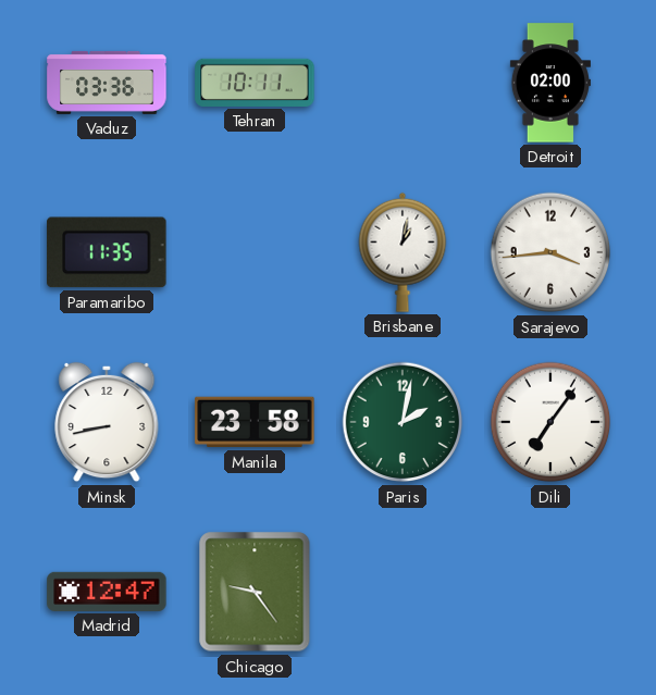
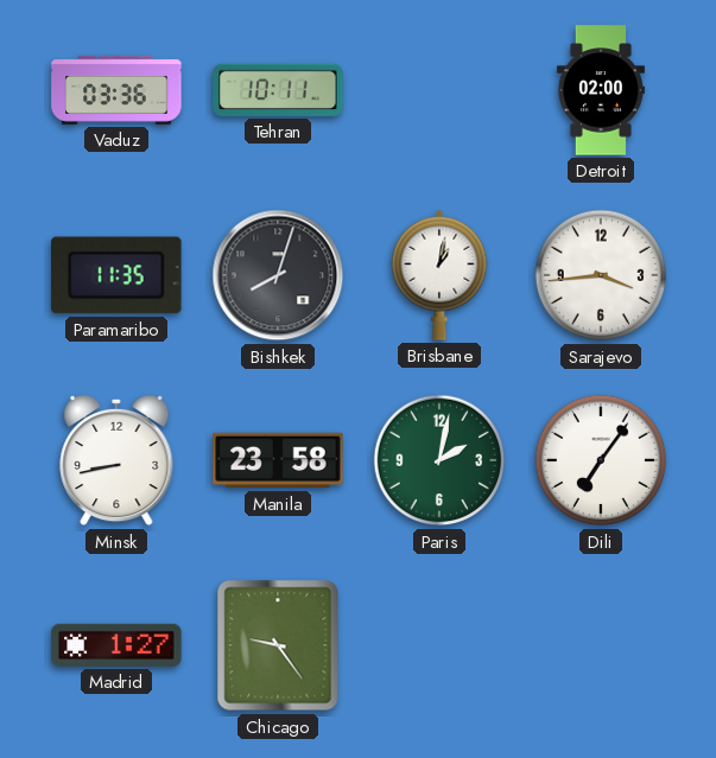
Bishkek: none -> 8:03
Madrid: 12:47 -> 1:27
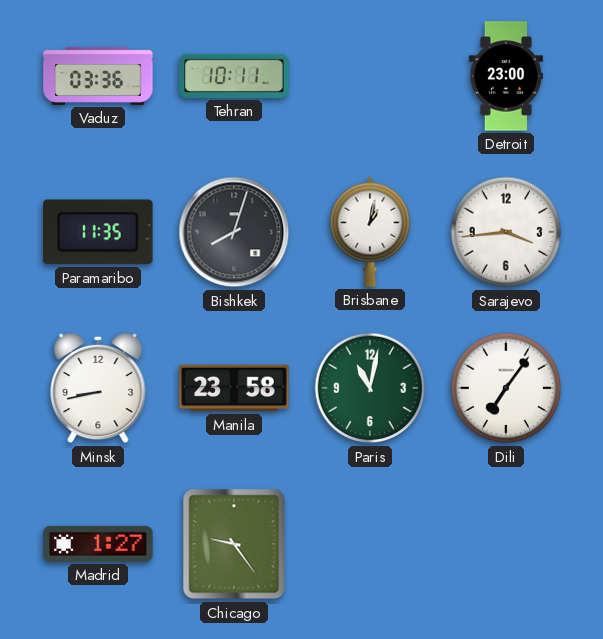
Detroit: 02:00 -> 23:00
Paris: 2:02 -> 11:02
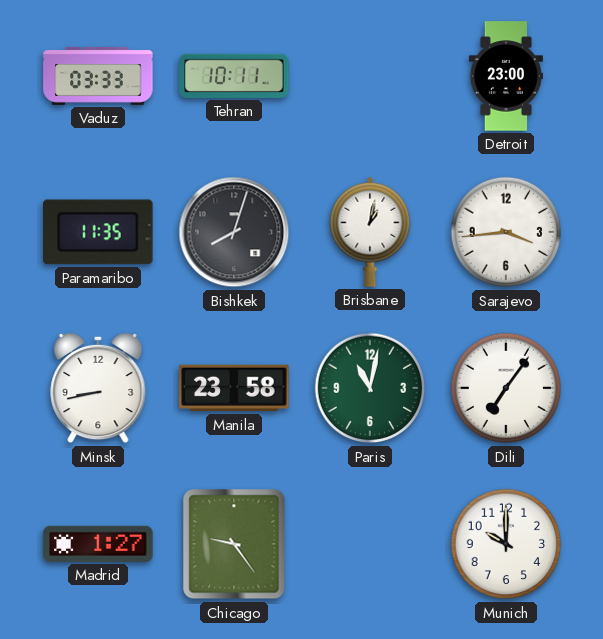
Vaduz: 03:36 -> 03:33
Munich: none -> 10:00
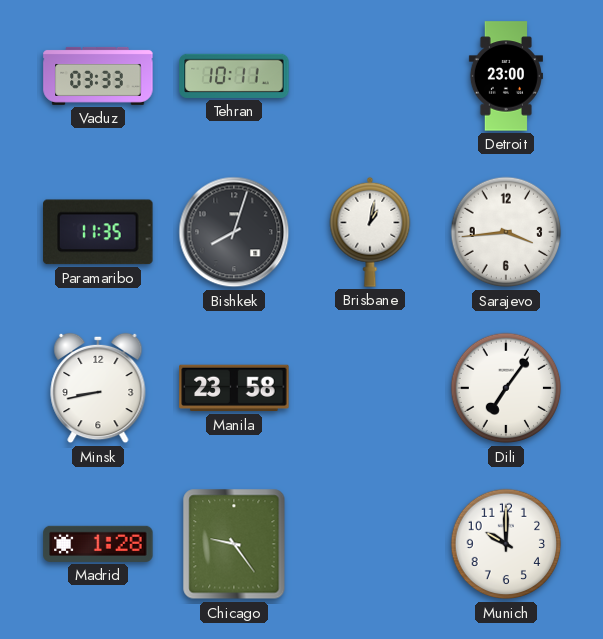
Paris: 11:02 -> none
Madrid: 1:27 -> 1:28
